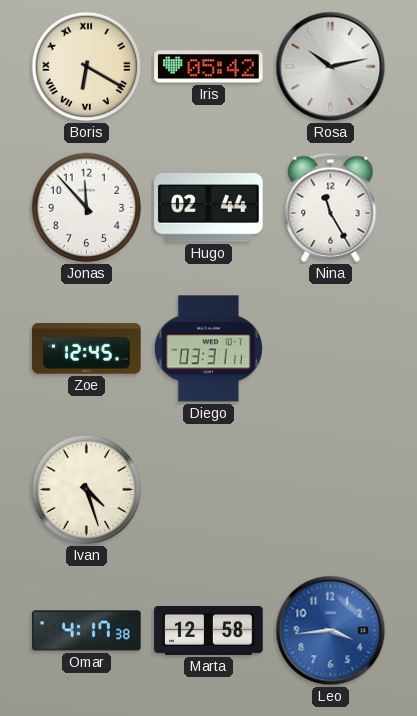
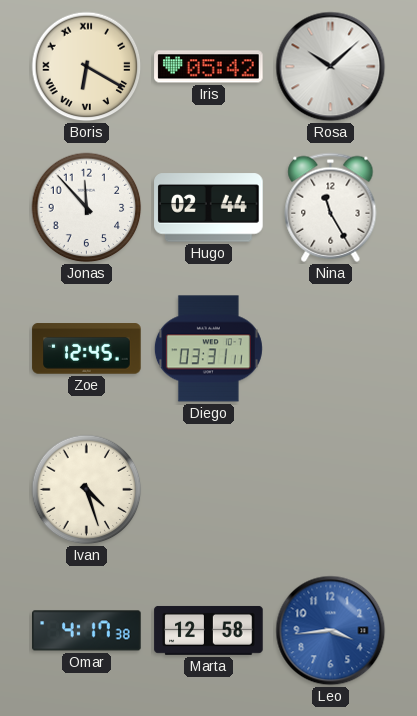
Rosa: 10:13 -> 10:08
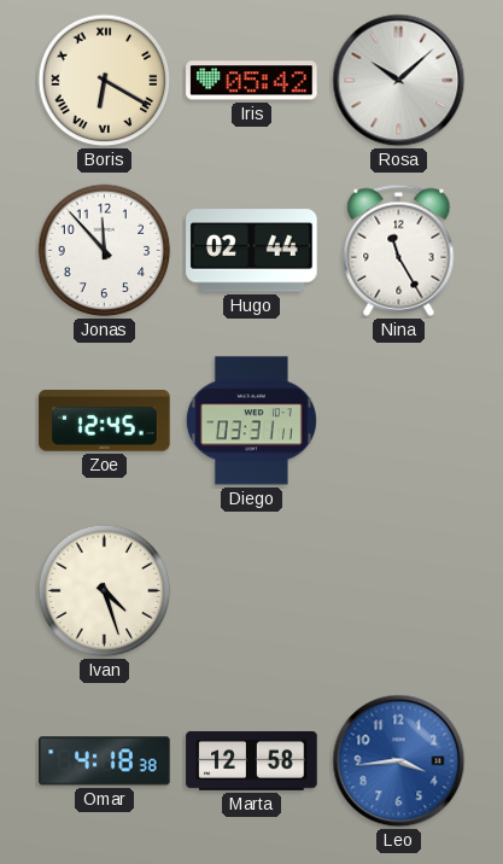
Omar: 4:17 -> 4:18
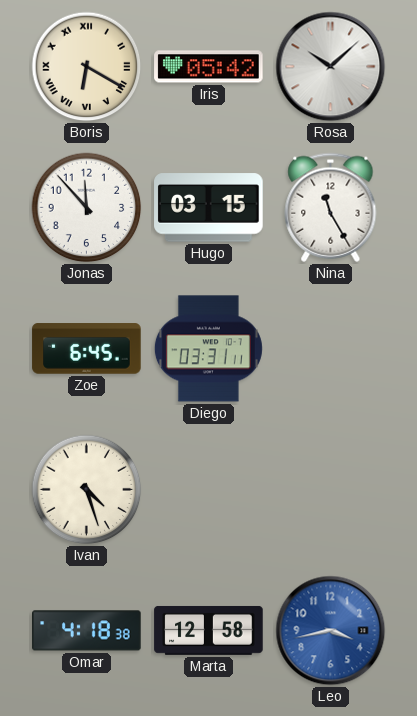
Hugo: 02:44 -> 03:15
Zoe: 12:45 -> 6:45
Leo: 3:44 -> 3:43
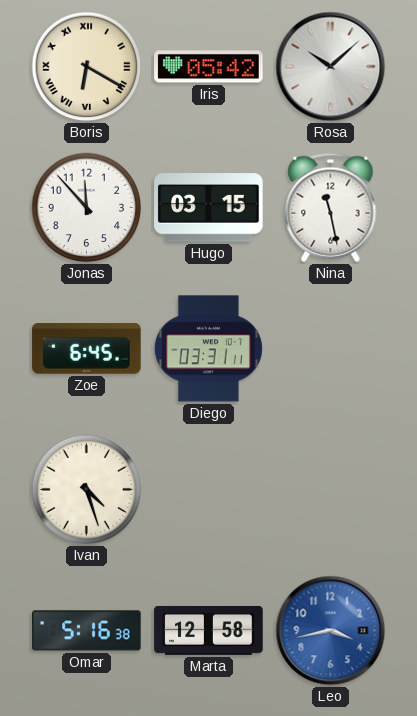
Nina: 11:25 -> 11:28
Omar: 4:18 -> 5:16
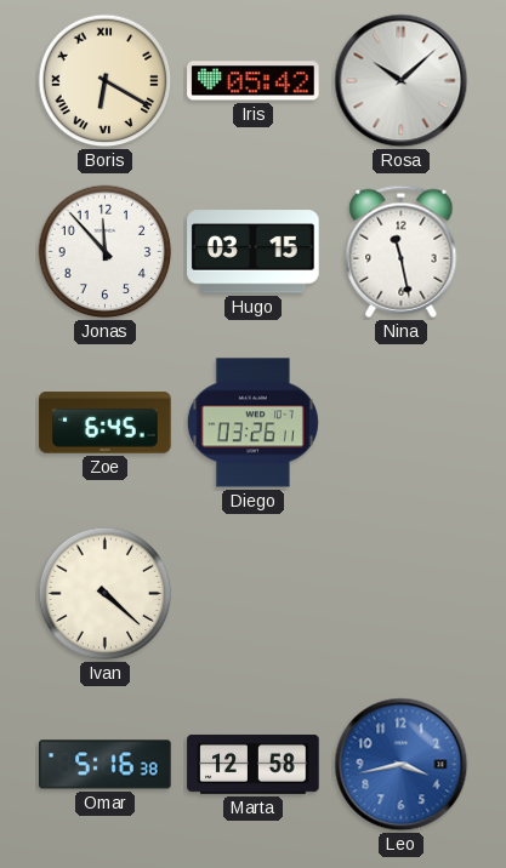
Diego: 03:31 -> 03:26
Ivan: 4:27 -> 4:22
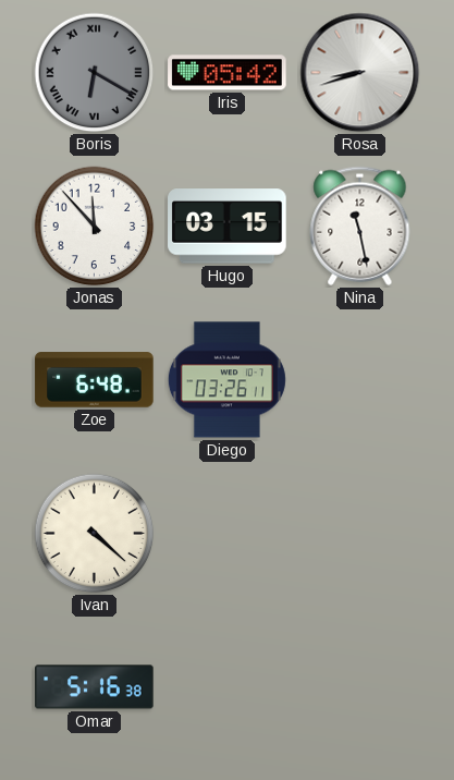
Boris dial: cream -> grey
Rosa: 10:08 -> 8:42
Zoe: 6:45 -> 6:48
Marta: 12:58 -> none
Leo: 3:43 -> none
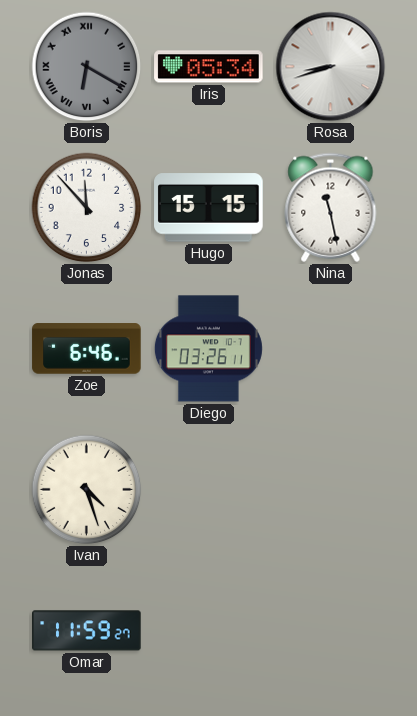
Iris: 05:42 -> 05:34
Hugo: 03:15 -> 15:15
Zoe: 6:48 -> 6:46
Ivan: 4:22 -> 4:27
Omar: 5:16 -> 11:59
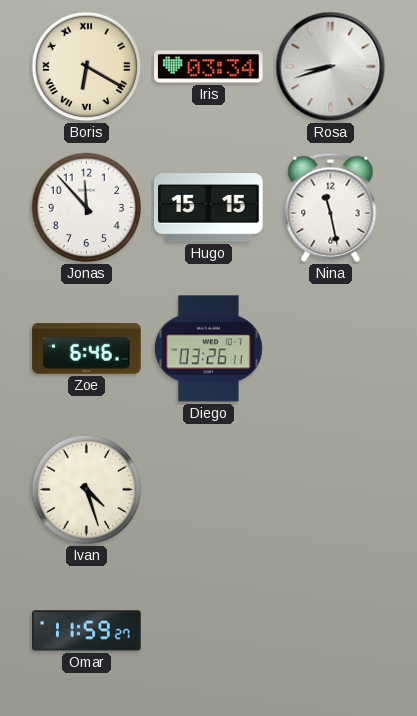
Boris dial: grey -> cream
Iris: 05:34 -> 03:34
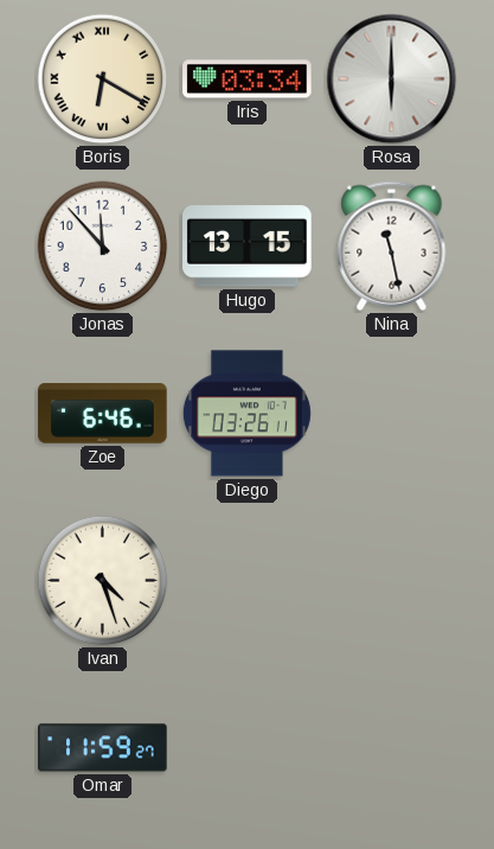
Rosa: 8:42 -> 6:00
Hugo: 15:15 -> 13:15
